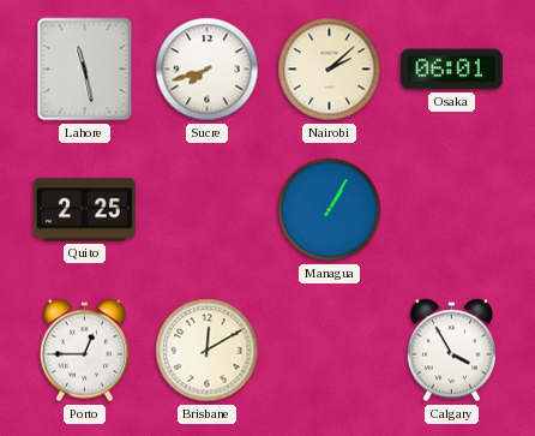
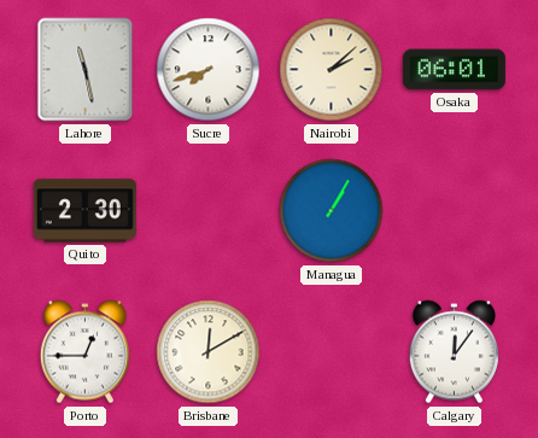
Quito: 2:25 -> 2:30
Calgary: 3:55 -> 12:06
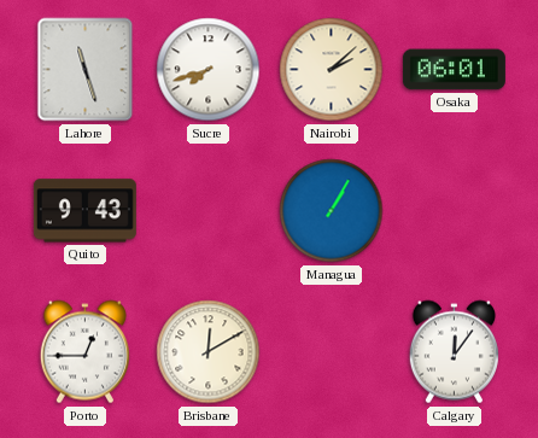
Lahore: 11:28 -> 11:27
Quito: 2:30 -> 9:43
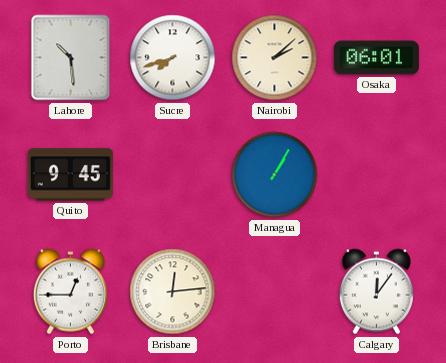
Lahore: 11:27 -> 10:29
Quito: 9:43 -> 9:45
Brisbane: 12:10 -> 12:14
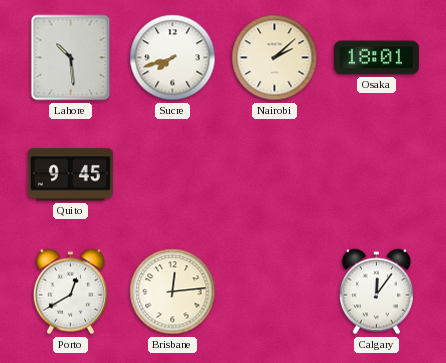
Osaka: 06:01 -> 18:01
Managua: 1:05 -> none
Porto: 12:45 -> 12:40
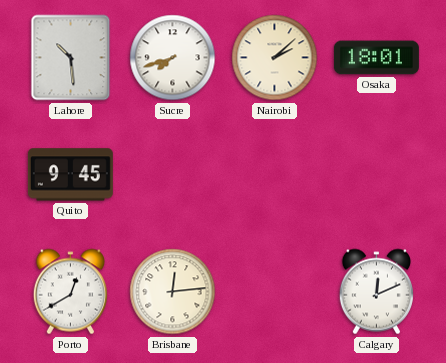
Calgary: 12:06 -> 12:11
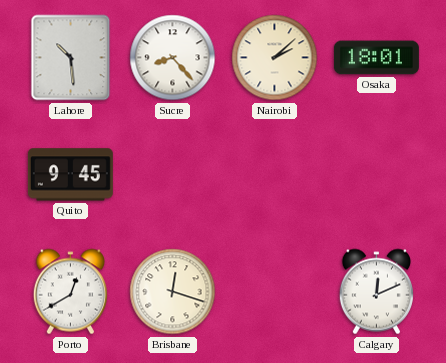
Sucre: 7:42 -> 8:23
Brisbane: 12:14 -> 12:18
